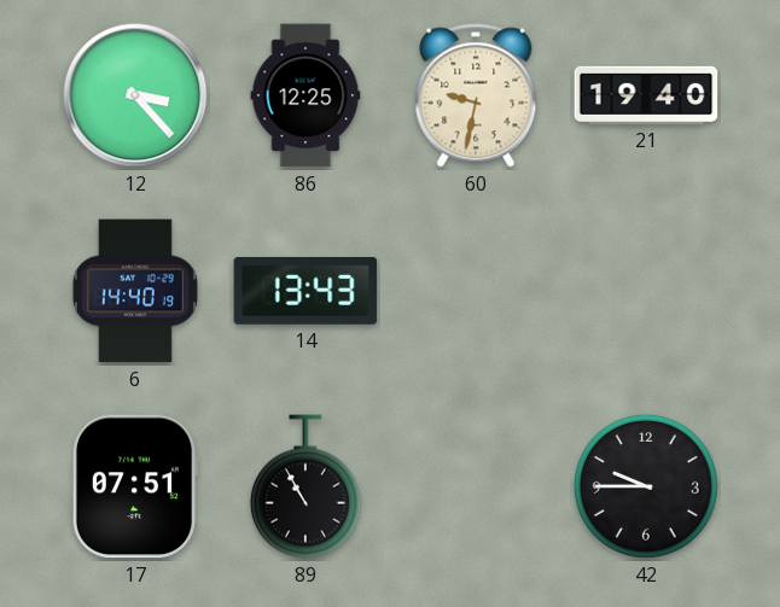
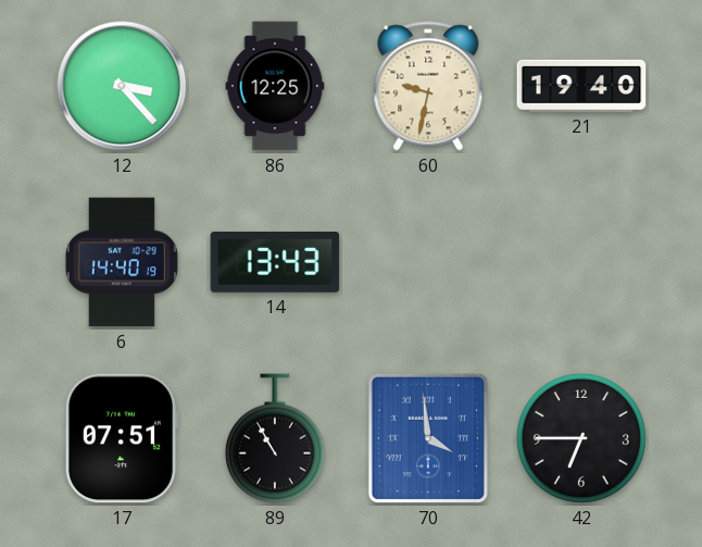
70: none -> 3:59
42: 9:45 -> 6:45
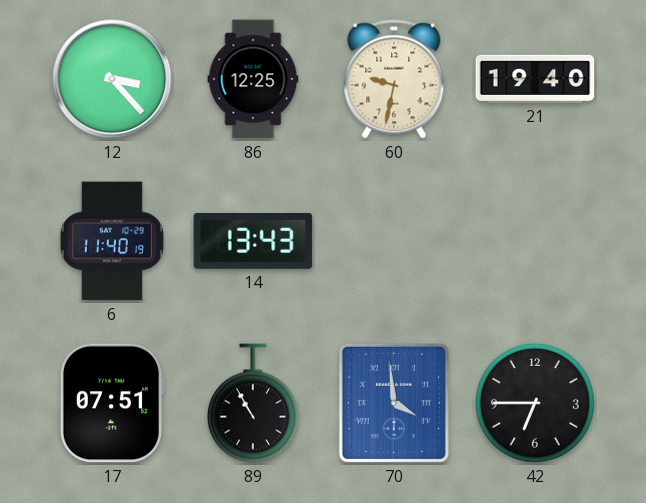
6: 14:40 -> 11:40
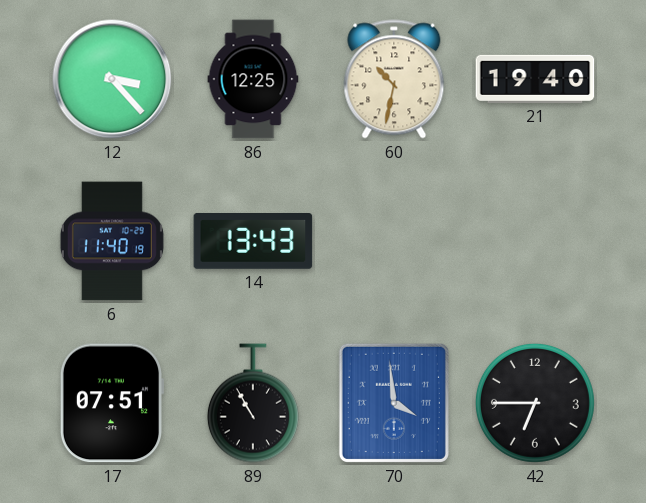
60: 9:32 -> 10:32
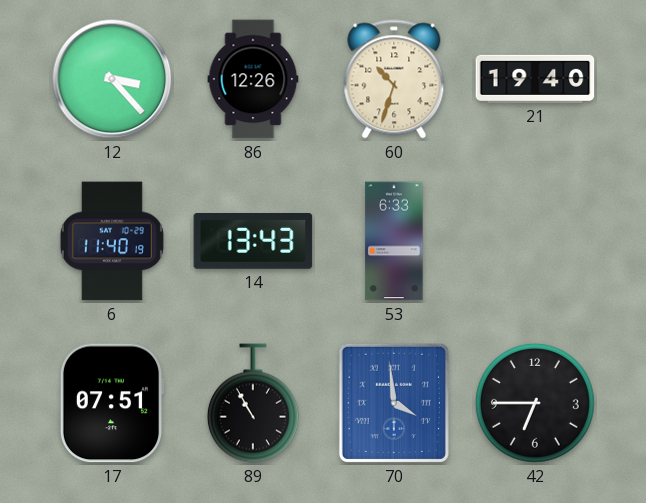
86: 12:25 -> 12:26
60: 10:32 -> 10:33
53: none -> 6:33
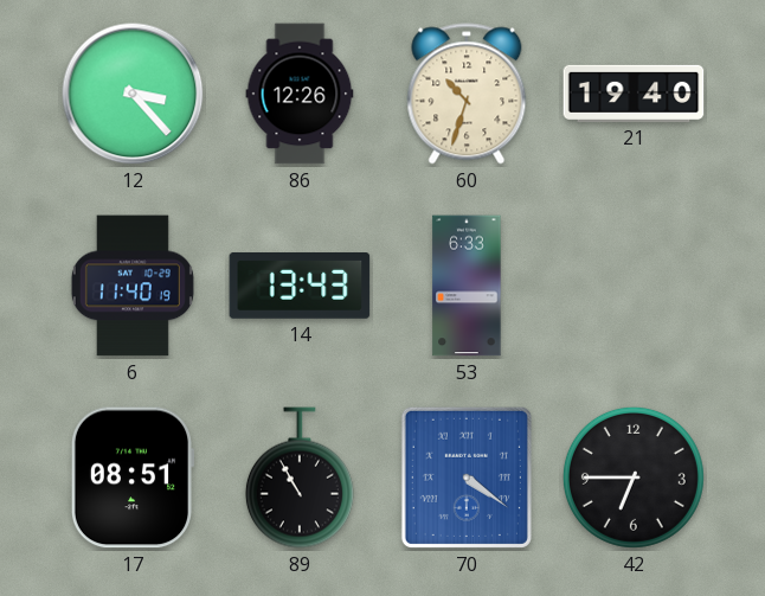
17: 07:51 -> 08:51
70: 3:59 -> 4:21
